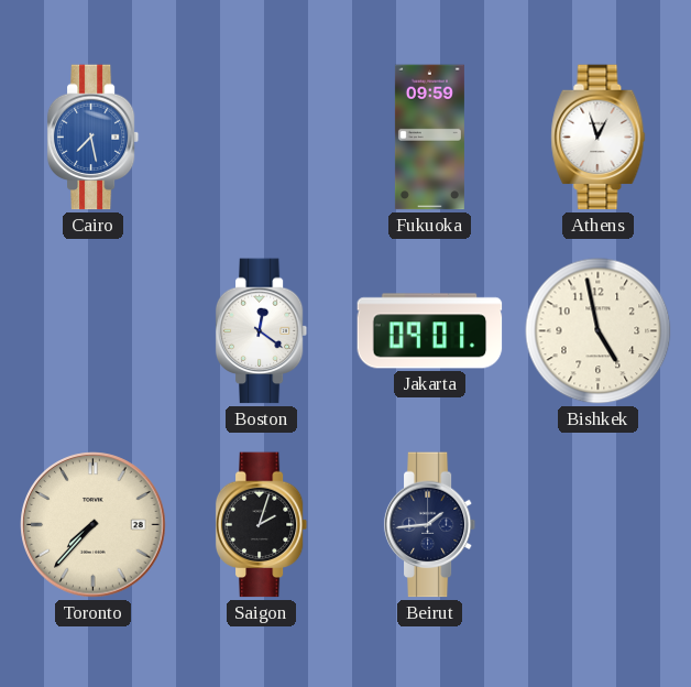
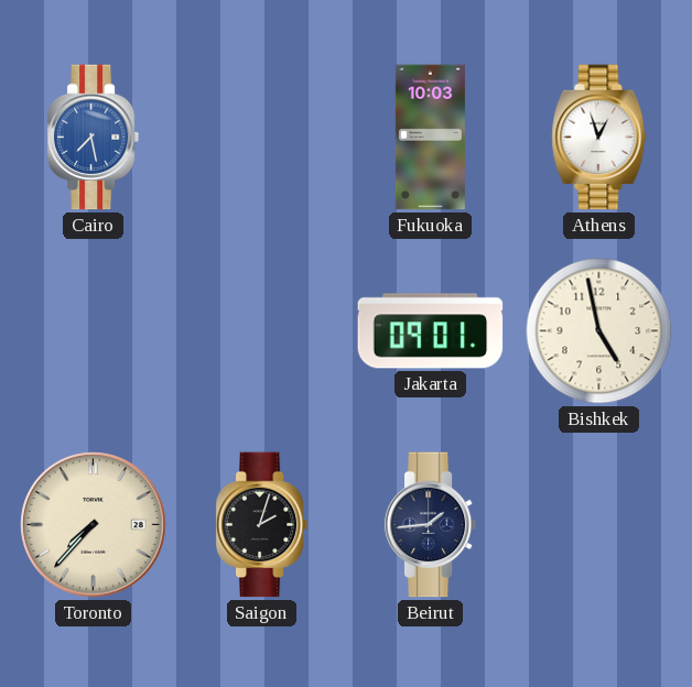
Fukuoka: 09:59 -> 10:03
Boston: 12:21 -> none
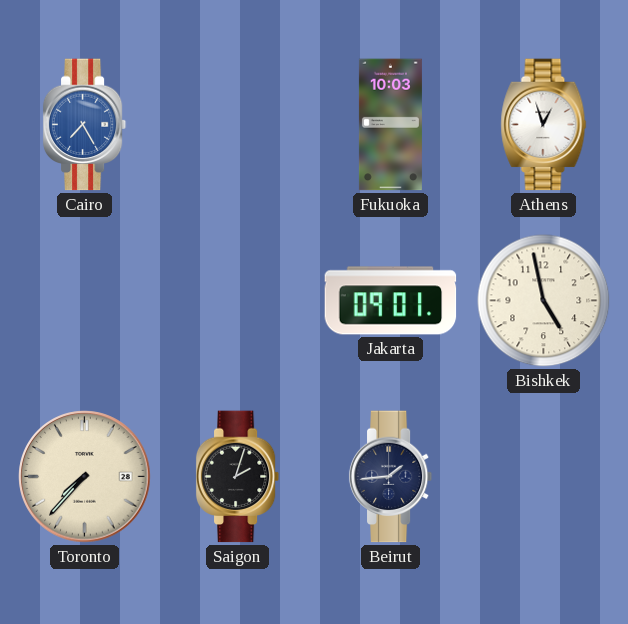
Cairo: 7:28 -> 7:25
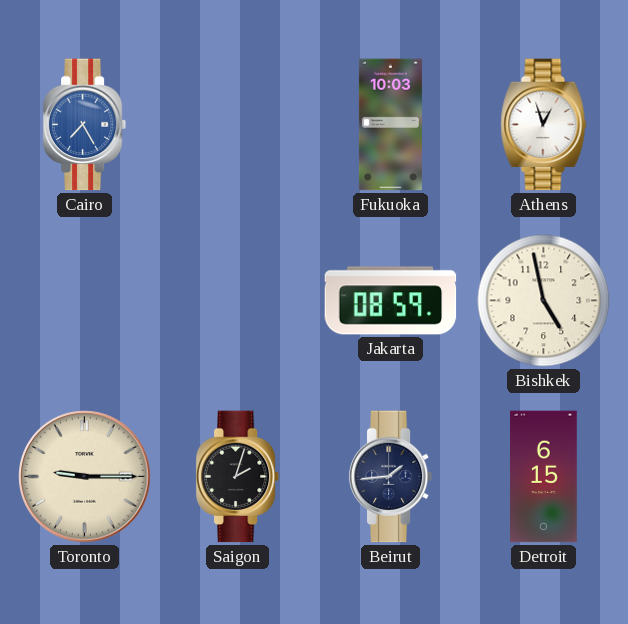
Jakarta: 09:01 -> 08:59
Toronto: 7:37 -> 9:15
Detroit: none -> 6:15
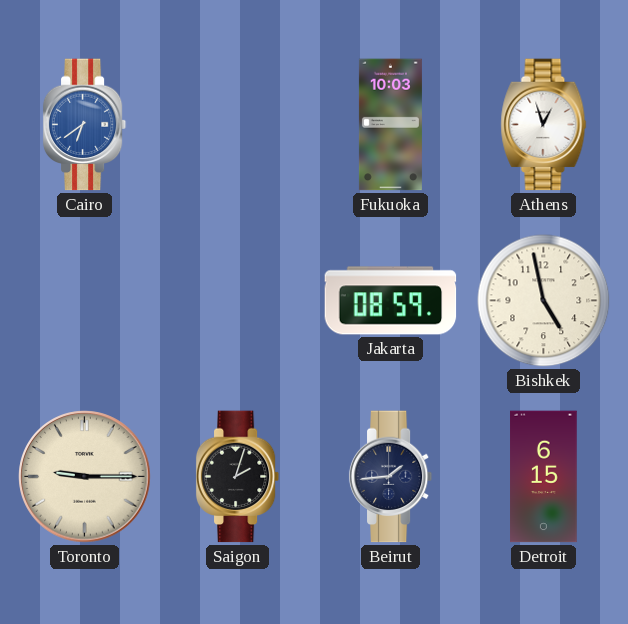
Cairo: 7:25 -> 6:39
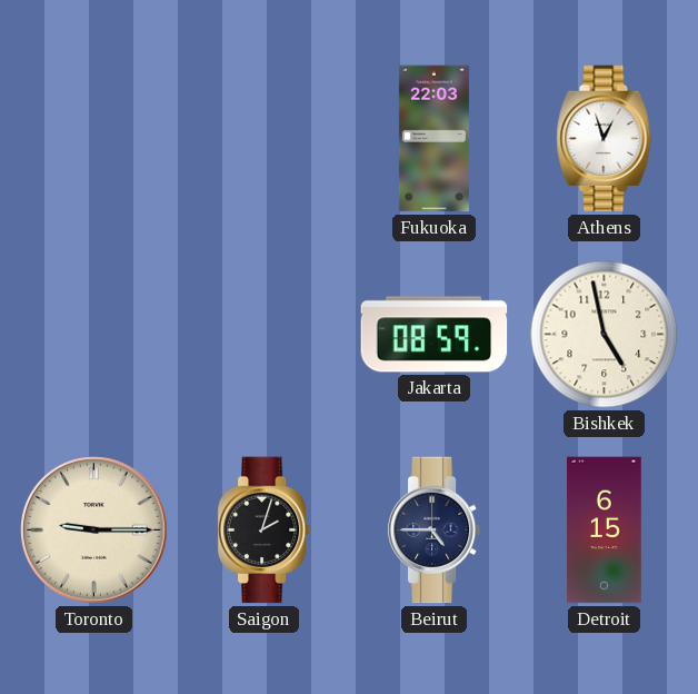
Cairo: 6:39 -> none
Fukuoka: 10:03 -> 22:03
Beirut: 1:44 -> 4:45
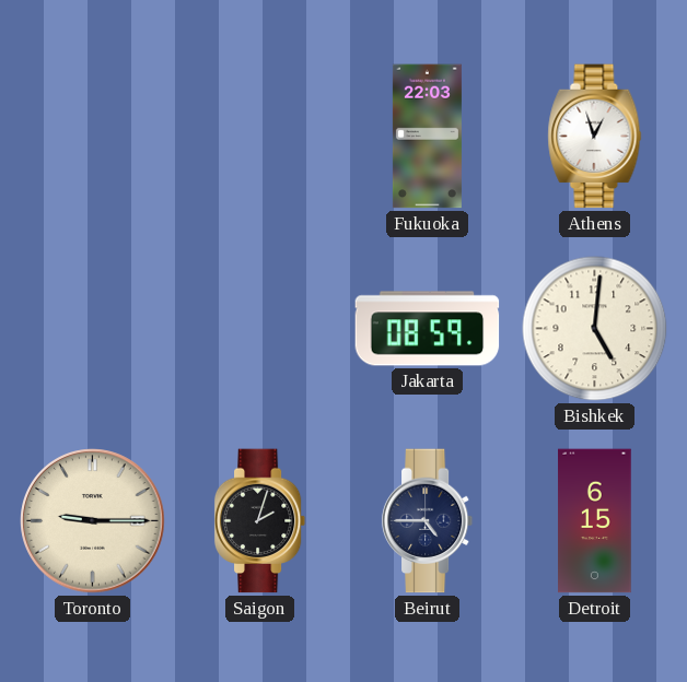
Bishkek: 4:58 -> 5:01
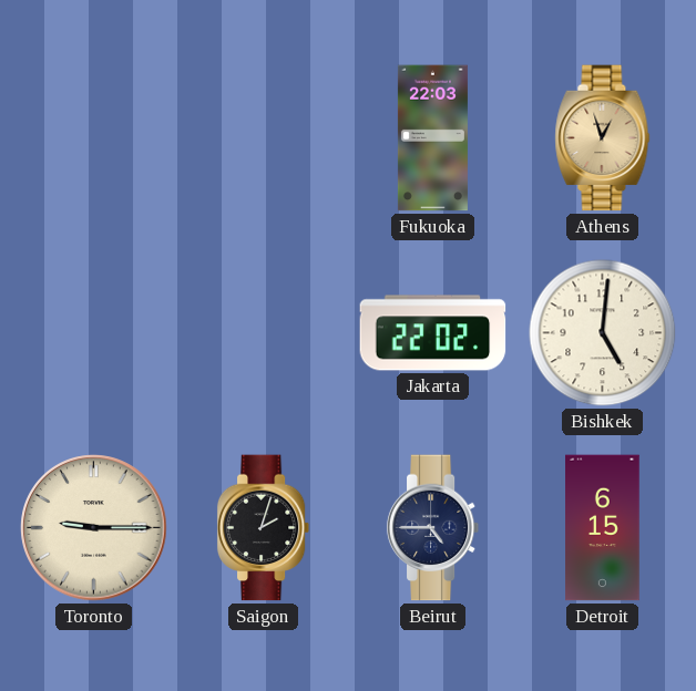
Athens dial: white -> champagne
Jakarta: 08:59 -> 22:02
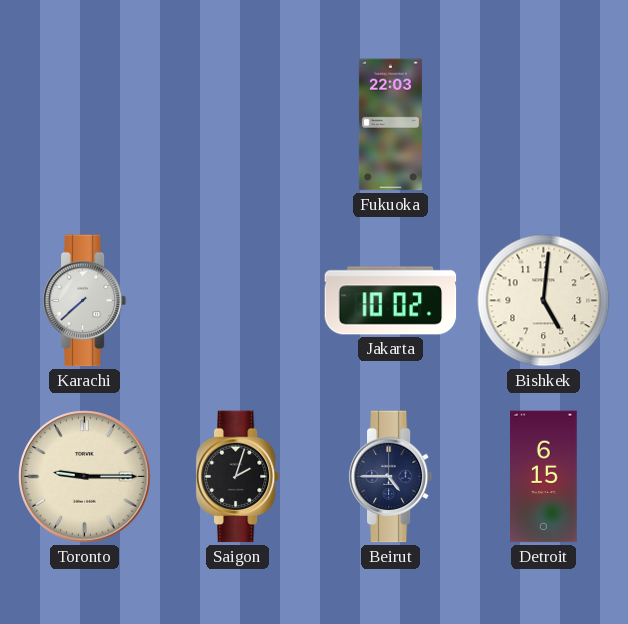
Athens: 12:57 -> none
Karachi: none -> 7:38
Jakarta: 22:02 -> 10:02
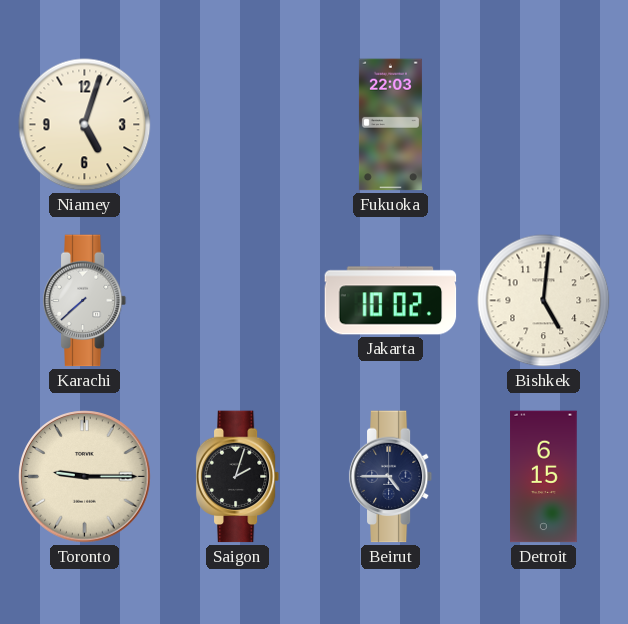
Niamey: none -> 5:03
